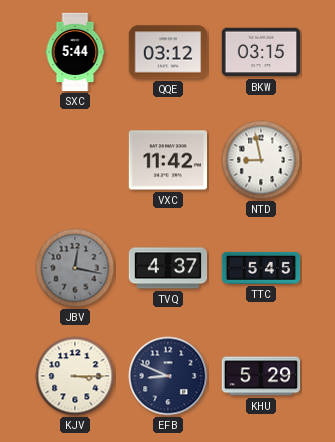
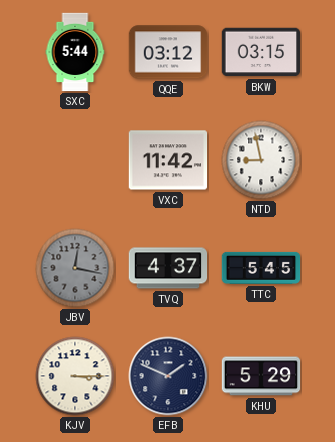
EFB: 8:49 -> 1:49
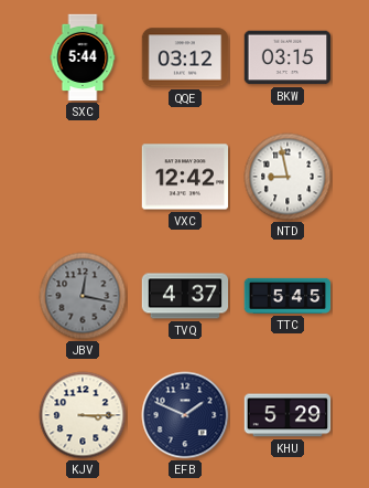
VXC: 11:42 -> 12:42
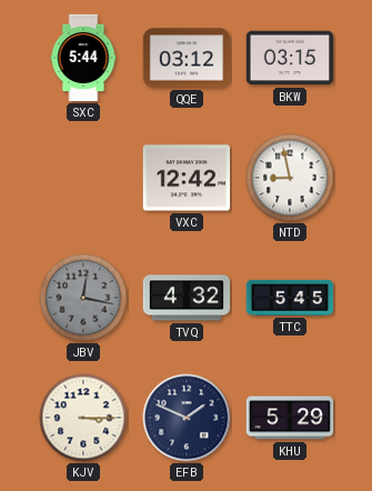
TVQ: 4:37 -> 4:32
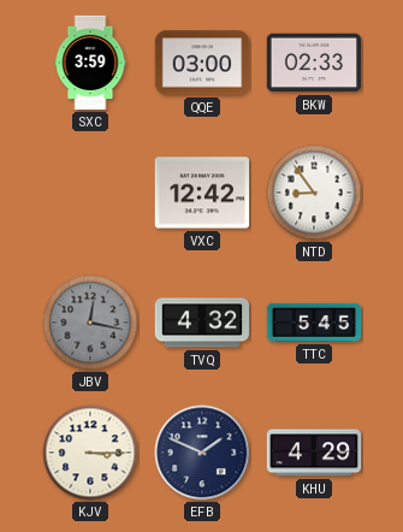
SXC: 5:44 -> 3:59
QQE: 03:12 -> 03:00
BKW: 03:15 -> 02:33
NTD: 8:58 -> 8:54
KHU: 5:29 -> 4:29
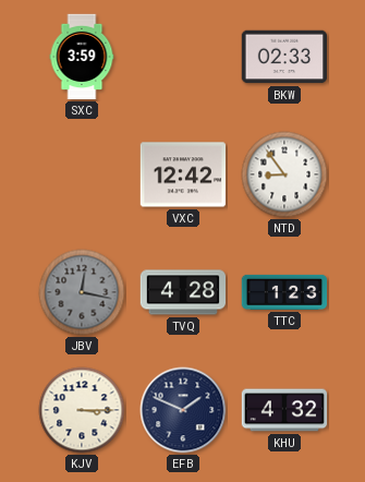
QQE: 03:00 -> none
TVQ: 4:32 -> 4:28
TTC: 5:45 -> 1:23
KHU: 4:29 -> 4:32
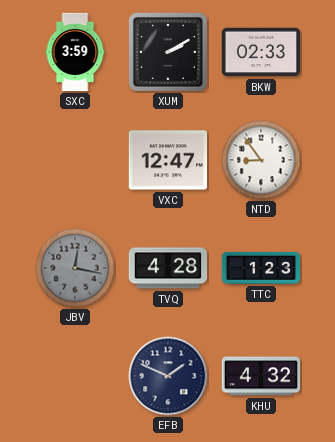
XUM: none -> 2:10
VXC: 12:42 -> 12:47
KJV: 3:15 -> none
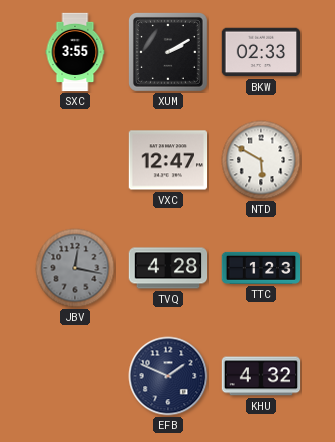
SXC: 3:59 -> 3:55
NTD: 8:54 -> 5:50
